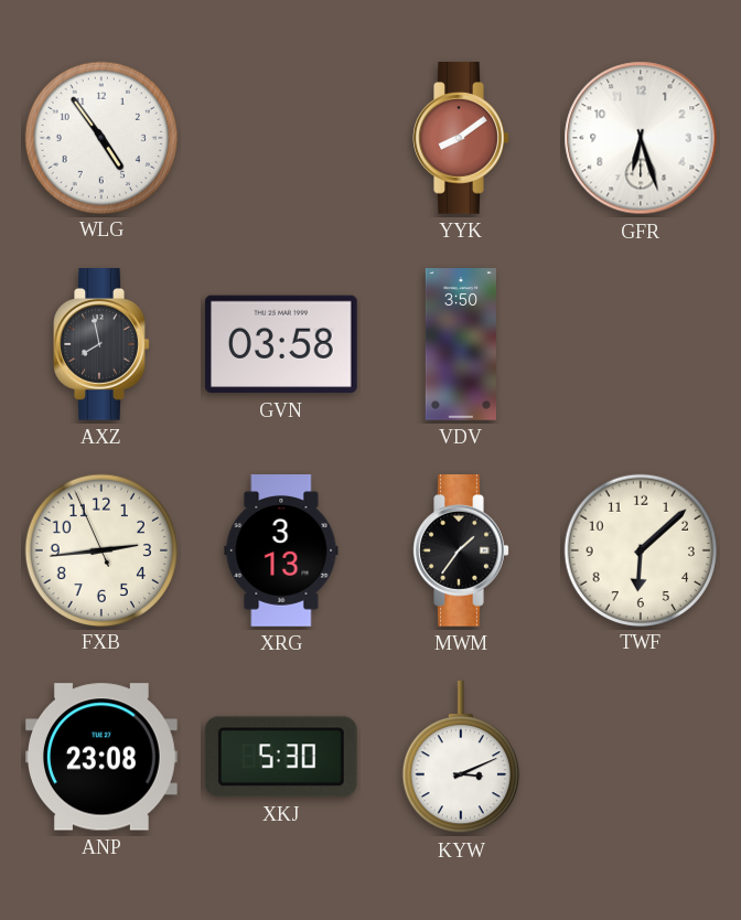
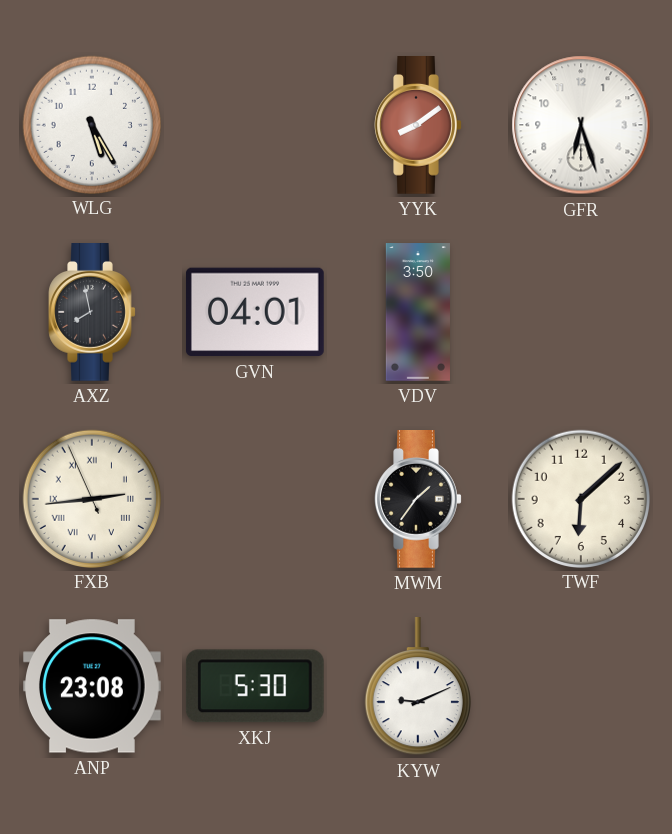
WLG: 4:54 -> 5:25
GVN: 03:58 -> 04:01
FXB numerals: Arabic -> Roman
XRG: 3:13 -> none
KYW: 3:11 -> 9:11
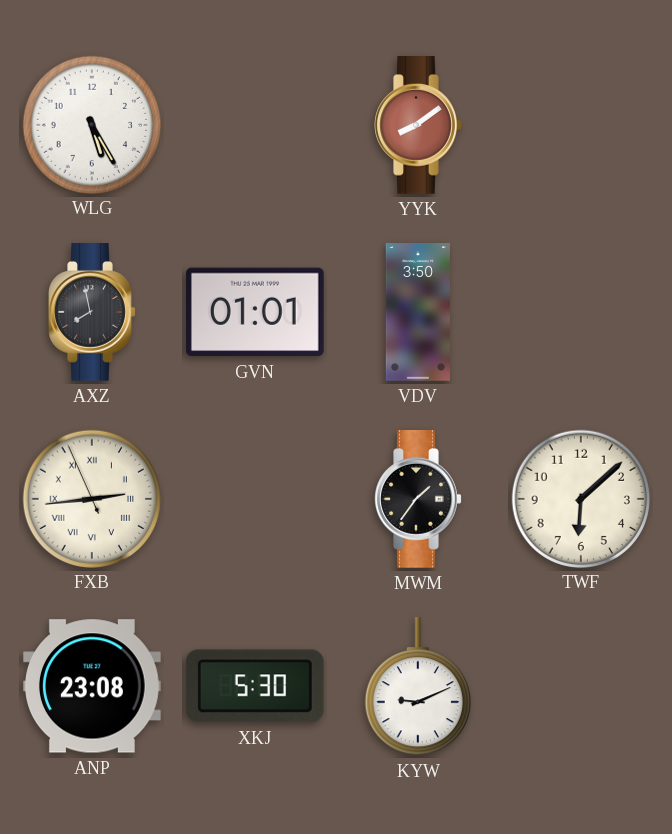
GFR: 6:27 -> none
GVN: 04:01 -> 01:01
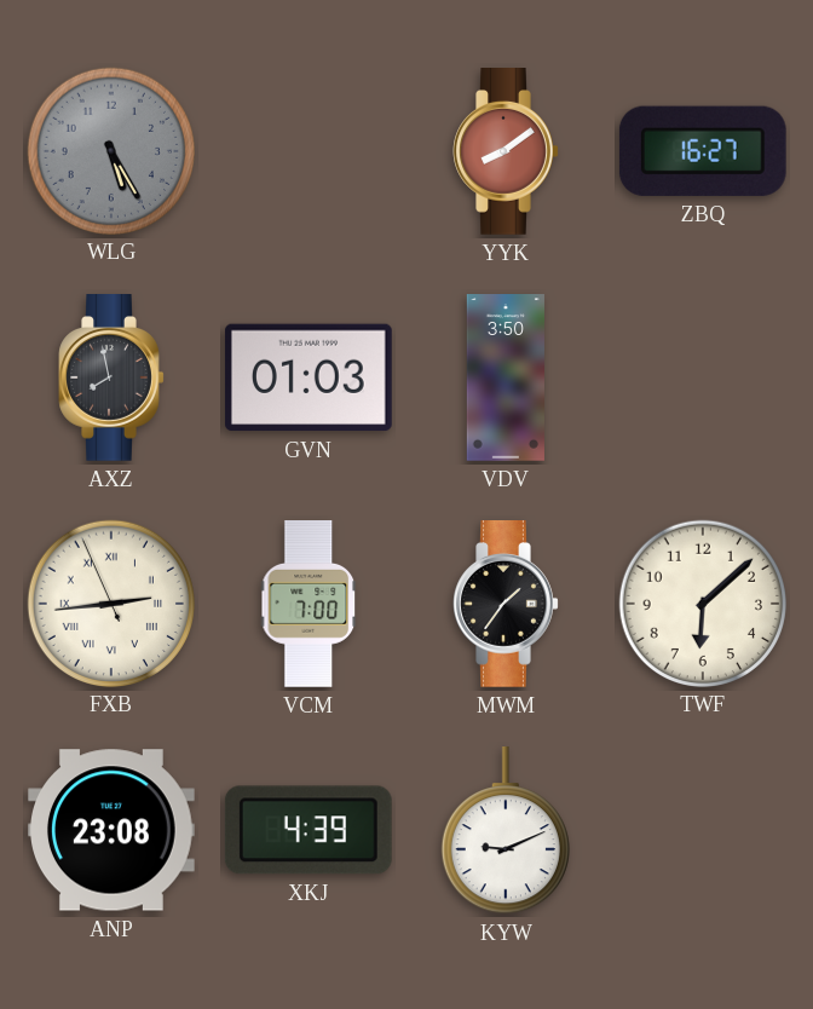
WLG dial: white -> grey
ZBQ: none -> 16:27
GVN: 01:01 -> 01:03
VCM: none -> 7:00
XKJ: 5:30 -> 4:39
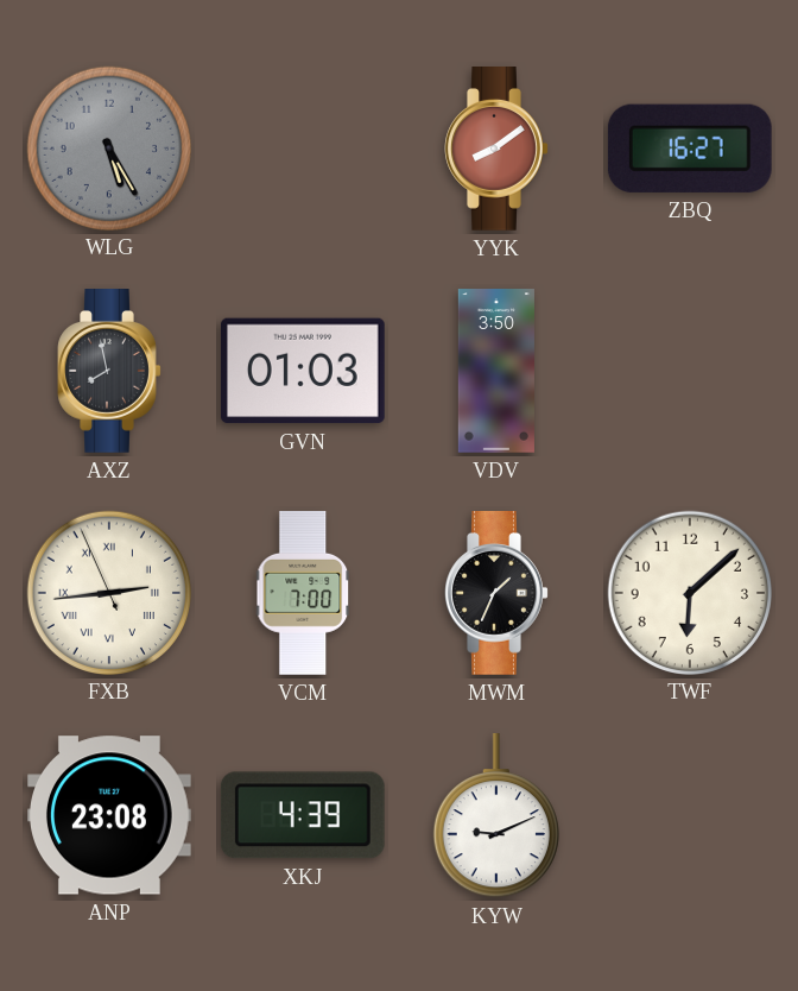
MWM: 1:36 -> 1:34
